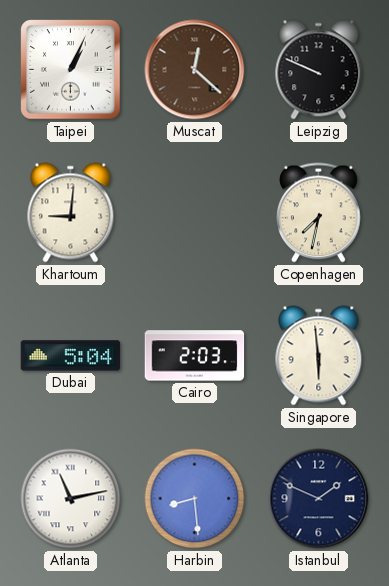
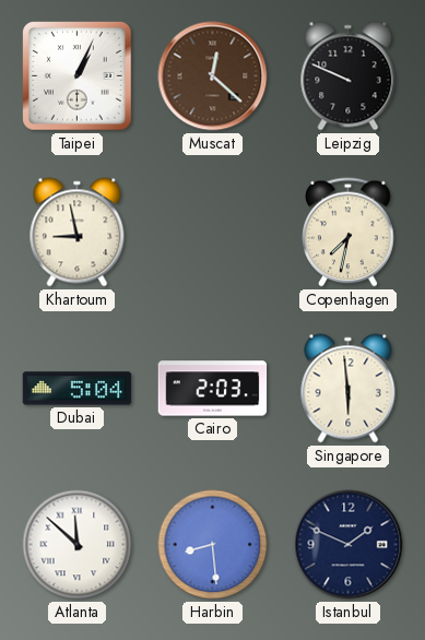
Khartoum: 9:01 -> 8:58
Atlanta: 11:13 -> 11:52
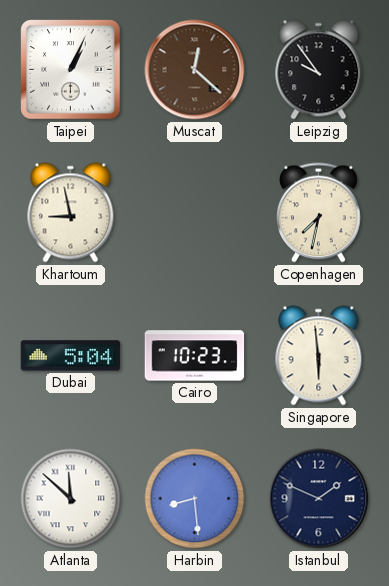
Leipzig: 9:49 -> 9:54
Cairo: 2:03 -> 10:23
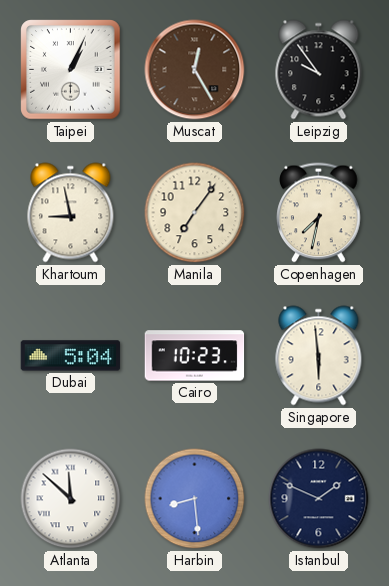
Muscat: 12:22 -> 12:25
Manila: none -> 7:06
